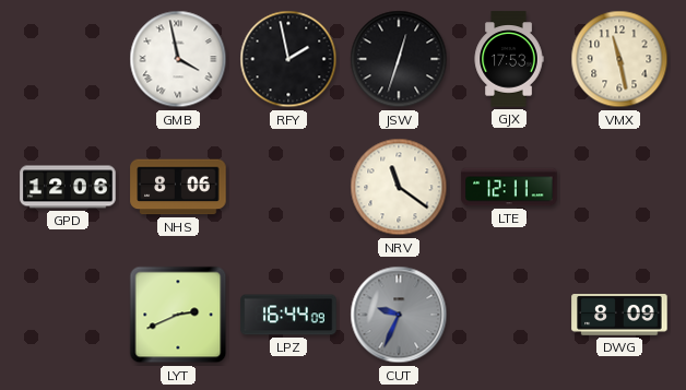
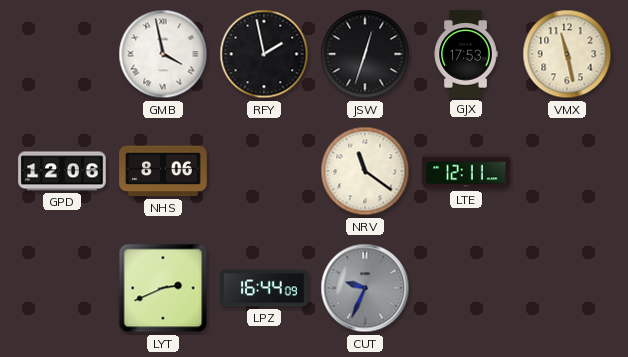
DWG: 8:09 -> none
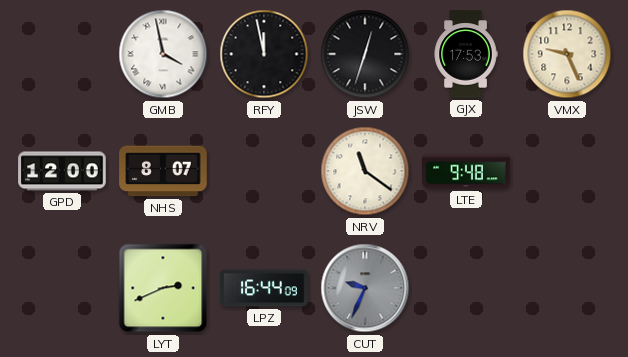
RFY: 1:58 -> 11:58
VMX: 11:28 -> 9:26
GPD: 12:06 -> 12:00
NHS: 8:06 -> 8:07
LTE: 12:11 -> 9:48
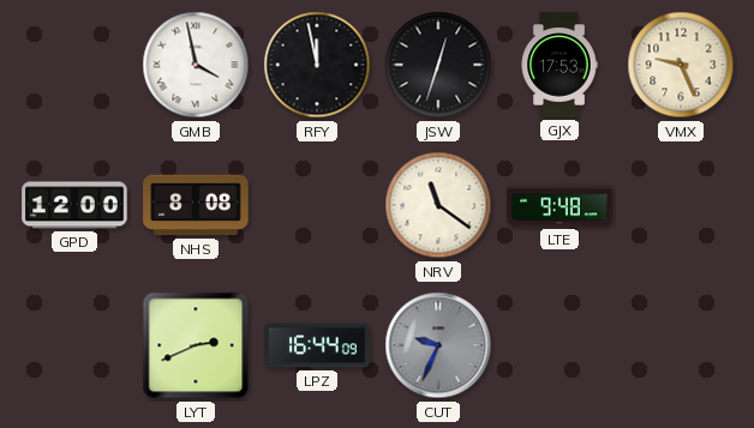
NHS: 8:07 -> 8:08
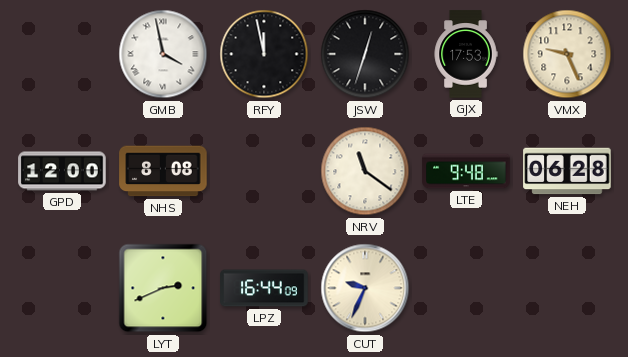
NEH: none -> 06:28
CUT dial: grey -> cream
